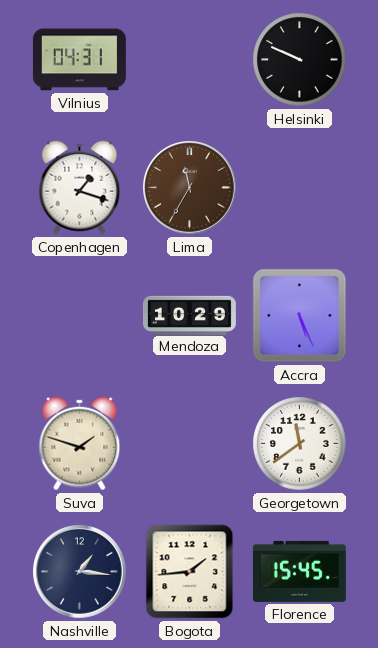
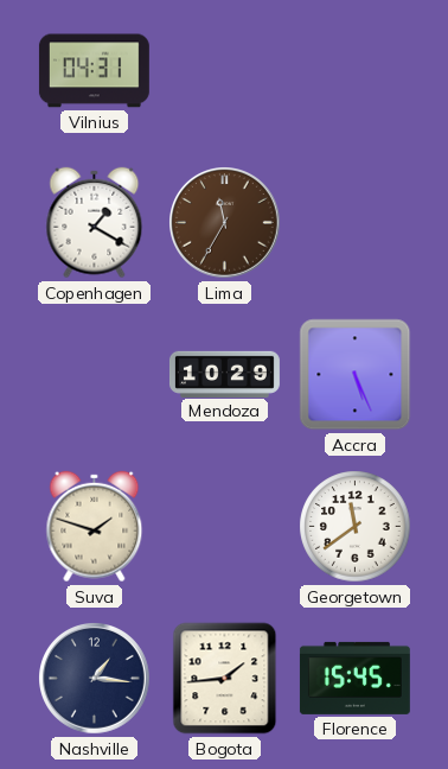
Helsinki: 9:49 -> none
Copenhagen: 1:18 -> 1:20
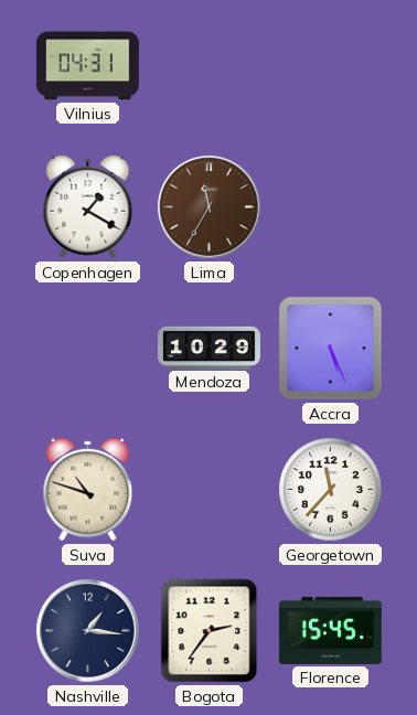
Suva: 1:48 -> 10:48
Georgetown: 11:39 -> 11:37
Bogota: 1:44 -> 2:36
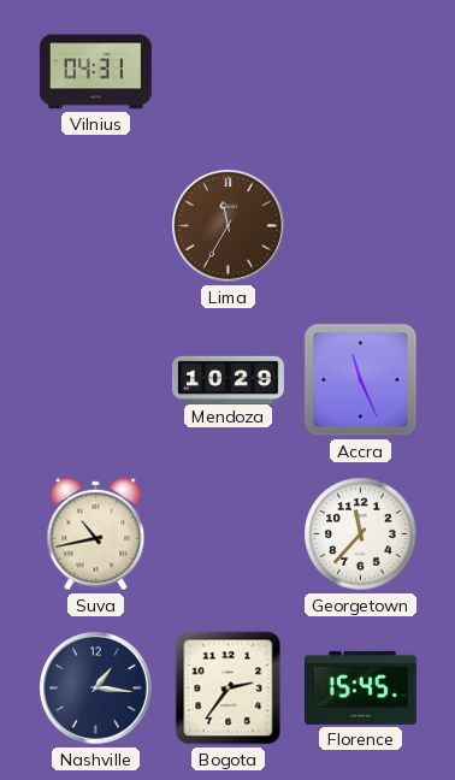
Copenhagen: 1:20 -> none
Accra: 5:26 -> 11:26
Suva: 10:48 -> 10:43
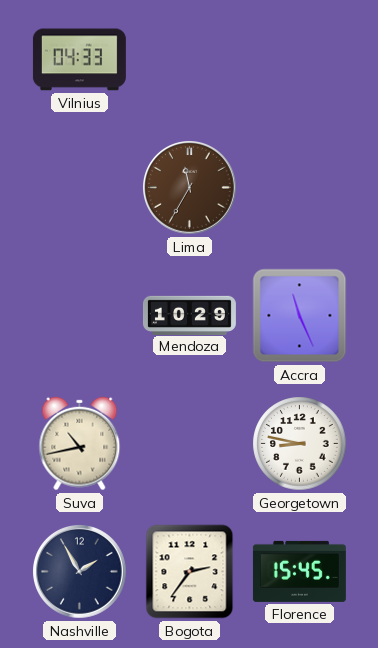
Vilnius: 04:31 -> 04:33
Georgetown: 11:37 -> 8:47
Nashville: 1:16 -> 1:55
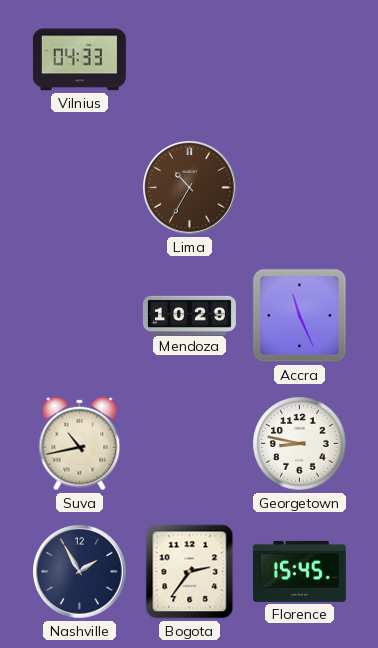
Lima: 11:35 -> 10:35
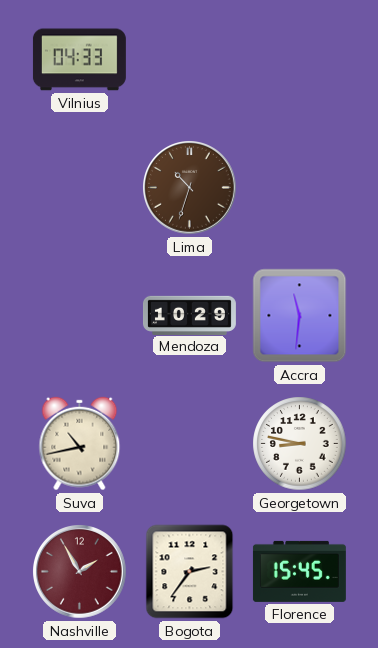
Lima: 10:35 -> 10:33
Accra: 11:26 -> 11:31
Nashville dial: navy -> burgundy
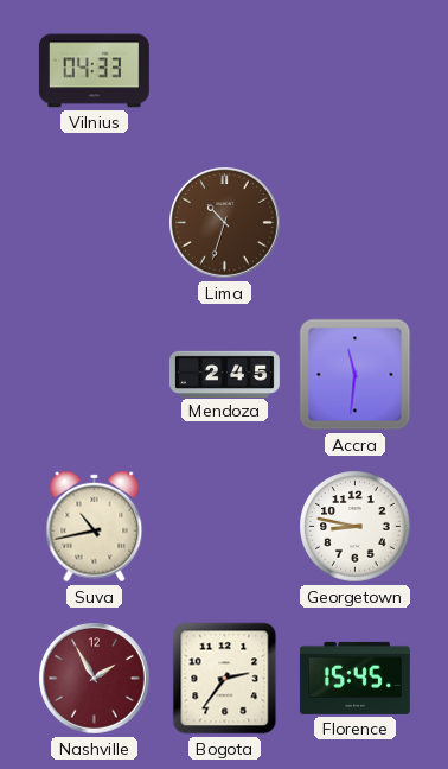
Mendoza: 10:29 -> 2:45
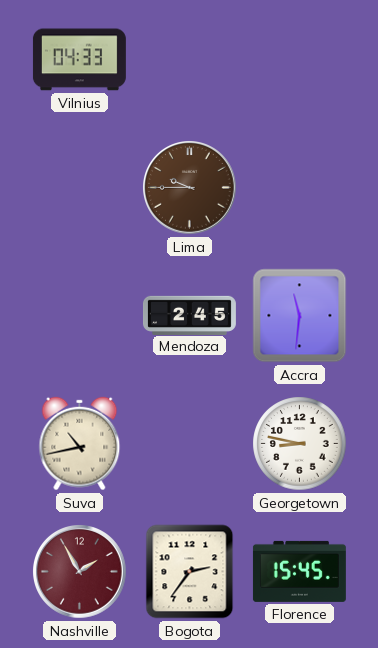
Lima: 10:33 -> 9:45
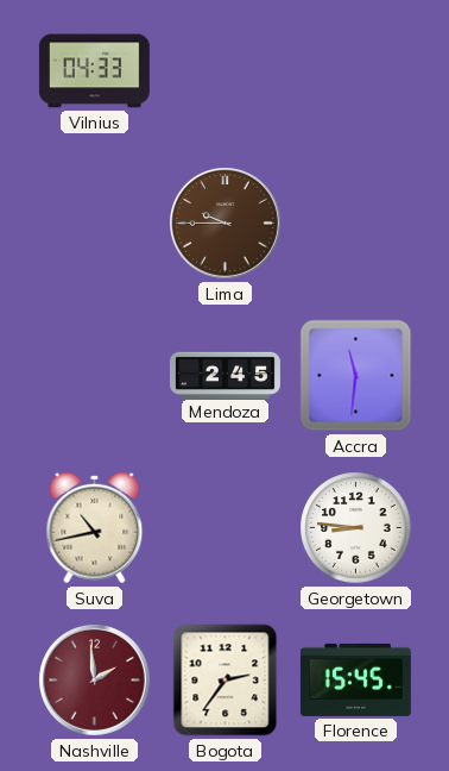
Georgetown: 8:47 -> 8:46
Nashville: 1:55 -> 1:59
